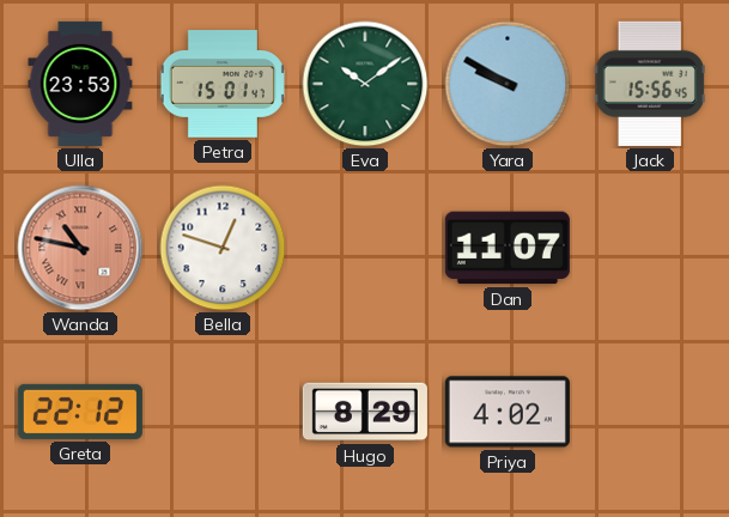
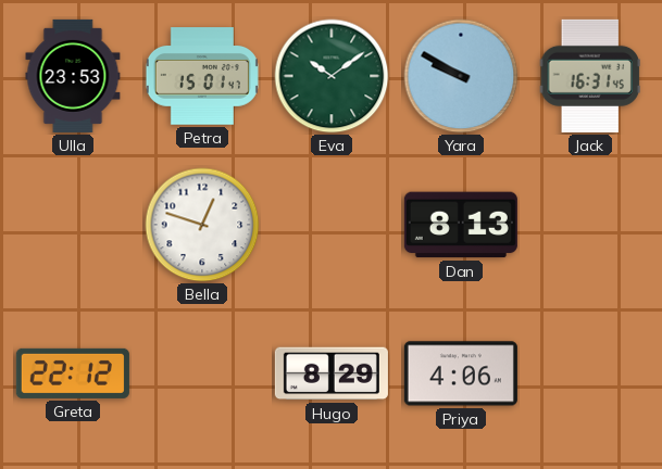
Jack: 15:56 -> 16:31
Wanda: 10:47 -> none
Dan: 11:07 -> 8:13
Priya: 4:02 -> 4:06
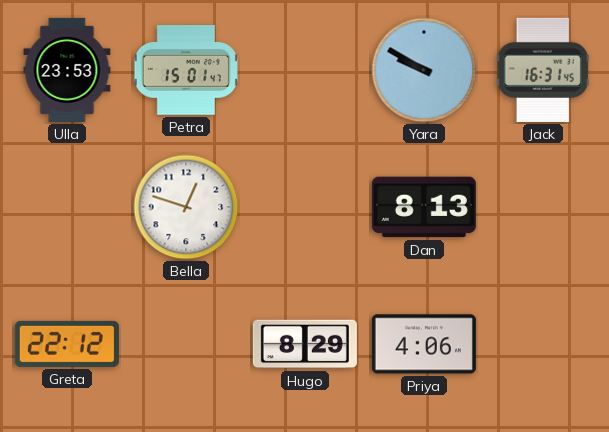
Eva: 10:09 -> none
